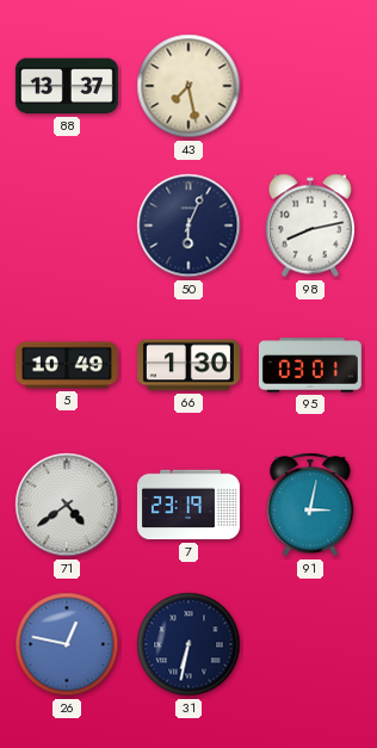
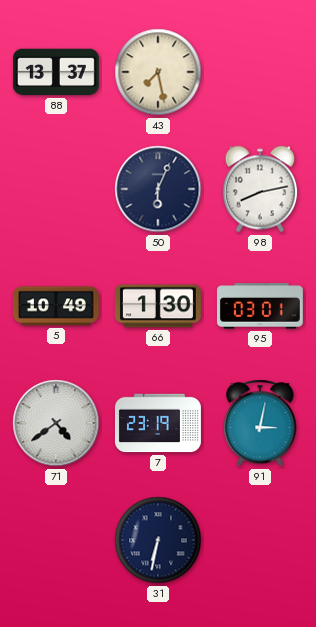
26: 12:47 -> none
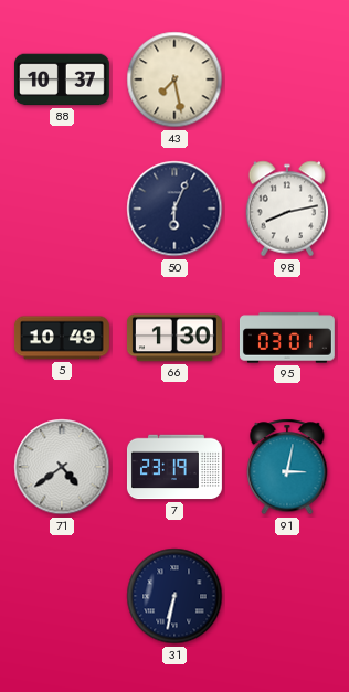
88: 13:37 -> 10:37
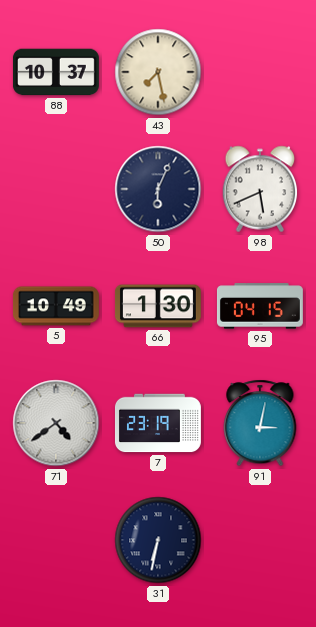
98: 8:13 -> 5:41
95: 03:01 -> 04:15
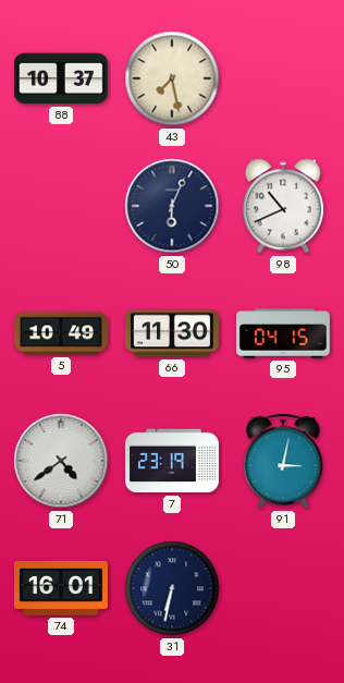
98: 5:41 -> 10:41
66: 1:30 -> 11:30
74: none -> 16:01
